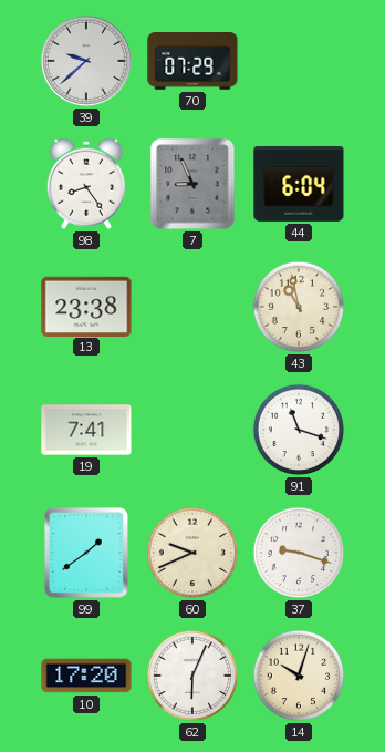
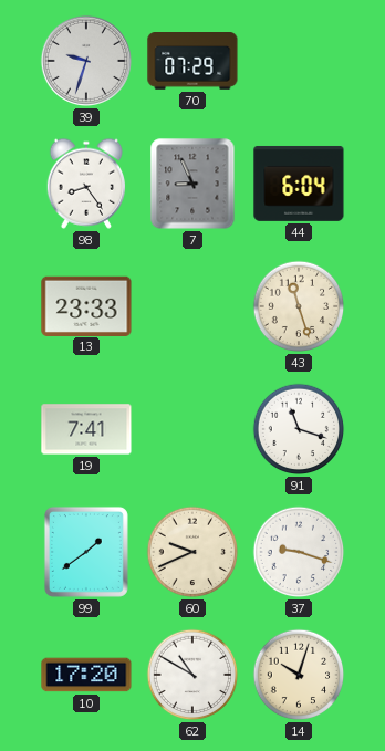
39: 9:38 -> 9:33
13: 23:38 -> 23:33
43: 10:58 -> 11:27
62: 6:04 -> 10:50
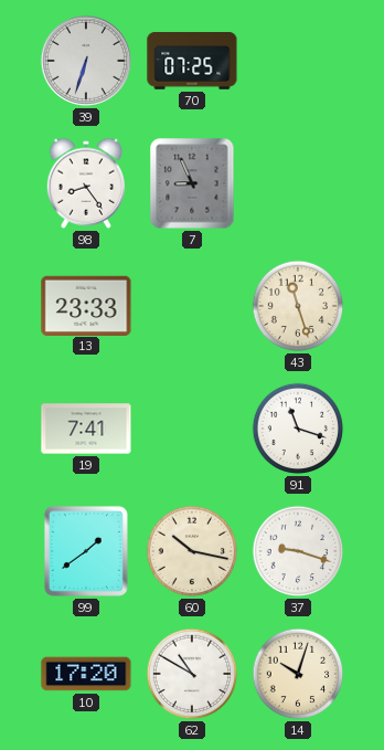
39: 9:33 -> 6:33
70: 07:29 -> 07:25
44: 6:04 -> none
60: 9:41 -> 10:17
